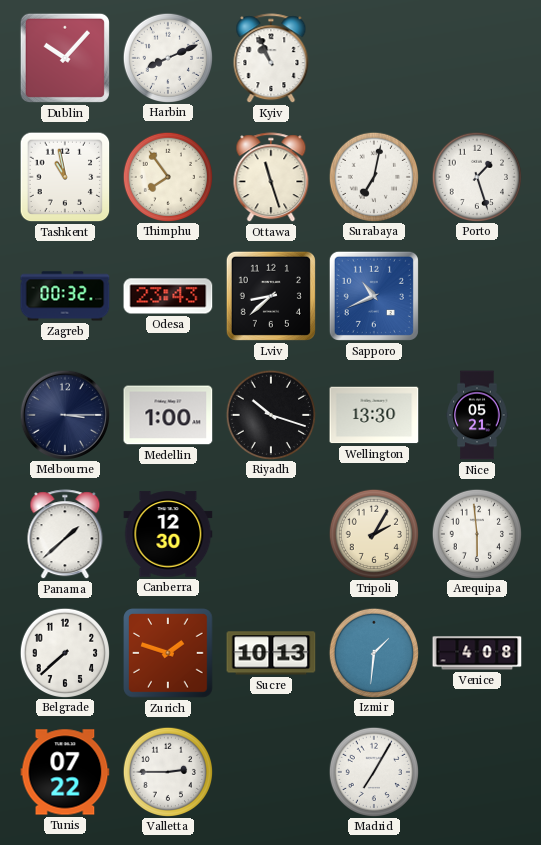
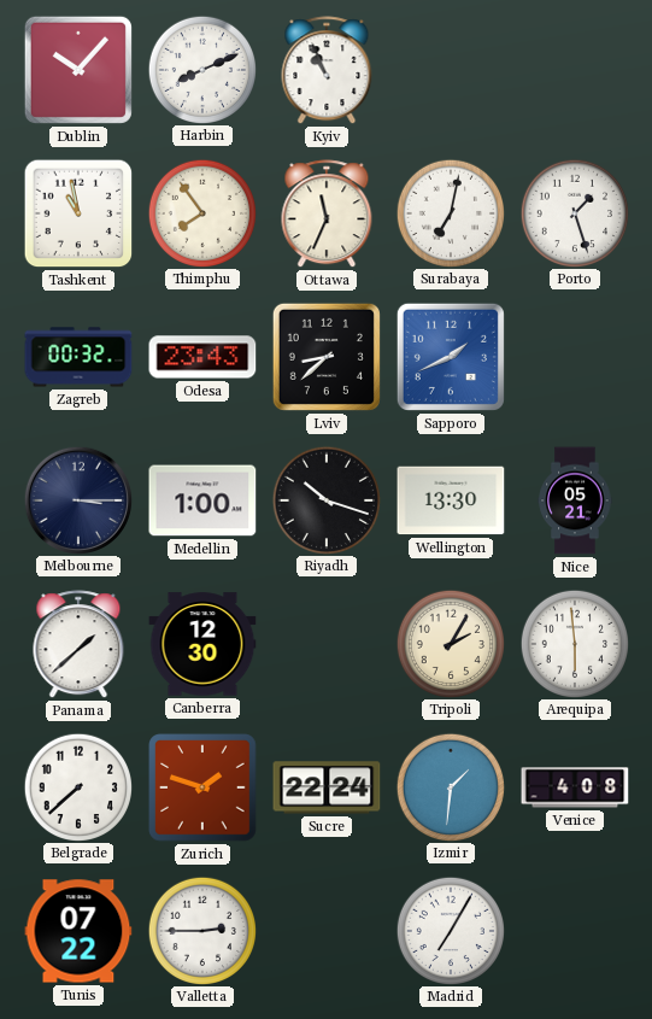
Ottawa: 11:27 -> 11:34
Sapporo: 10:41 -> 1:41
Sucre: 10:13 -> 22:24
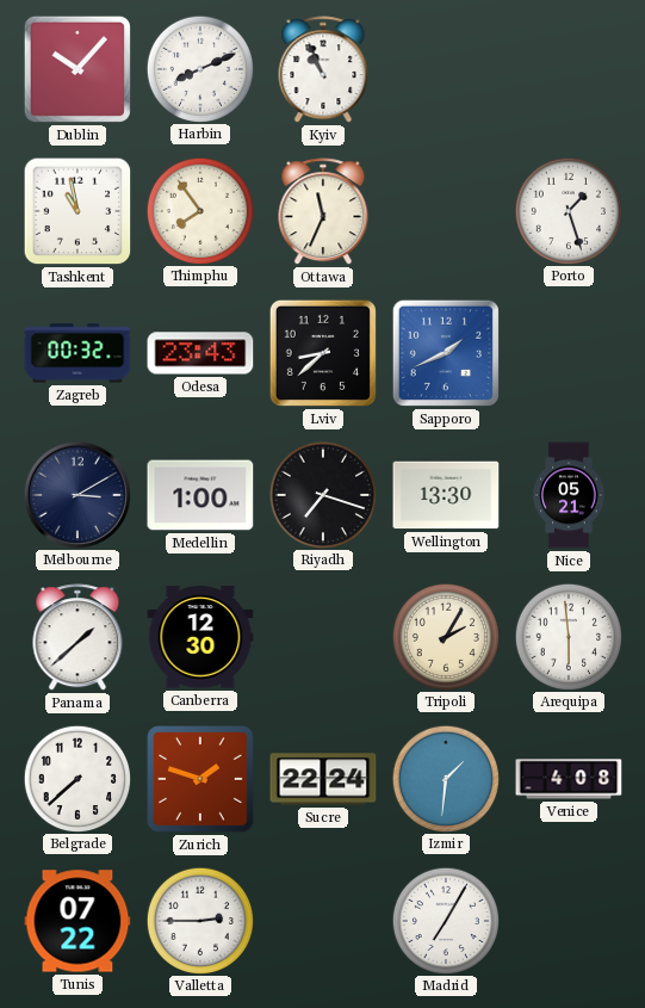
Surabaya: 7:02 -> none
Melbourne: 3:15 -> 3:10
Riyadh: 10:18 -> 7:18
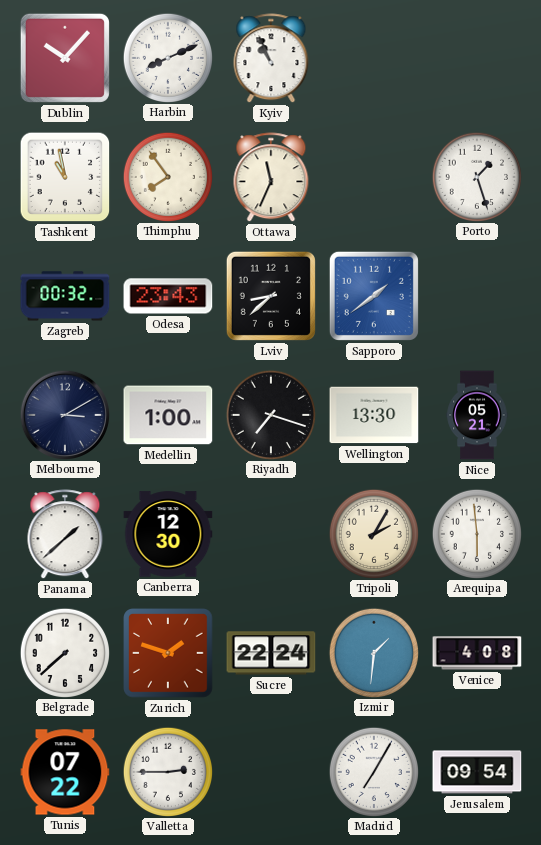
Sapporo: 1:41 -> 1:39
Jerusalem: none -> 09:54
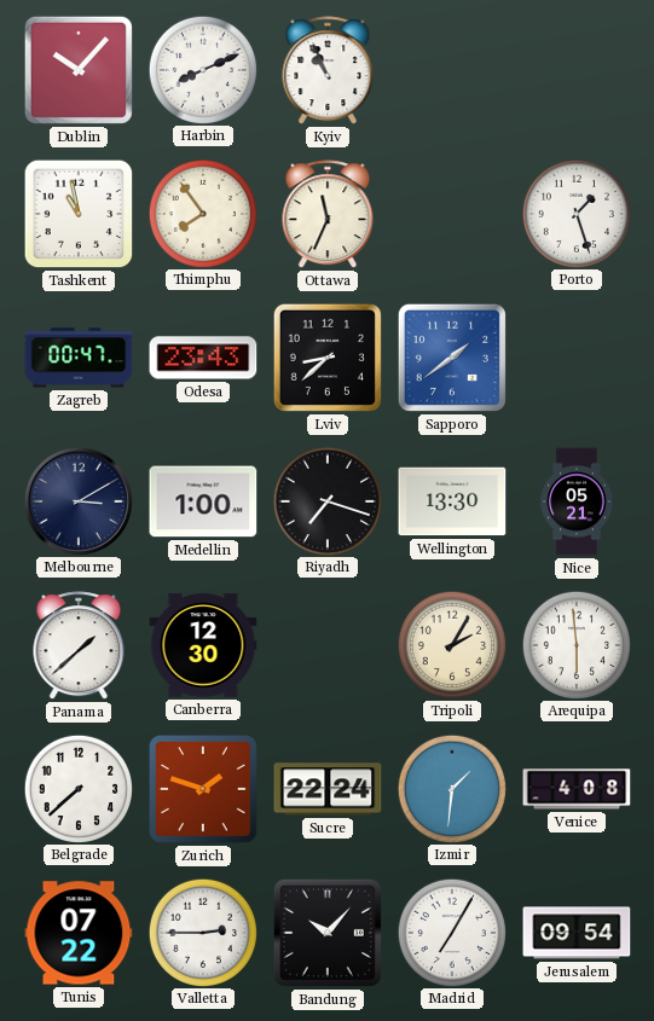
Zagreb: 00:32 -> 00:47
Bandung: none -> 10:07
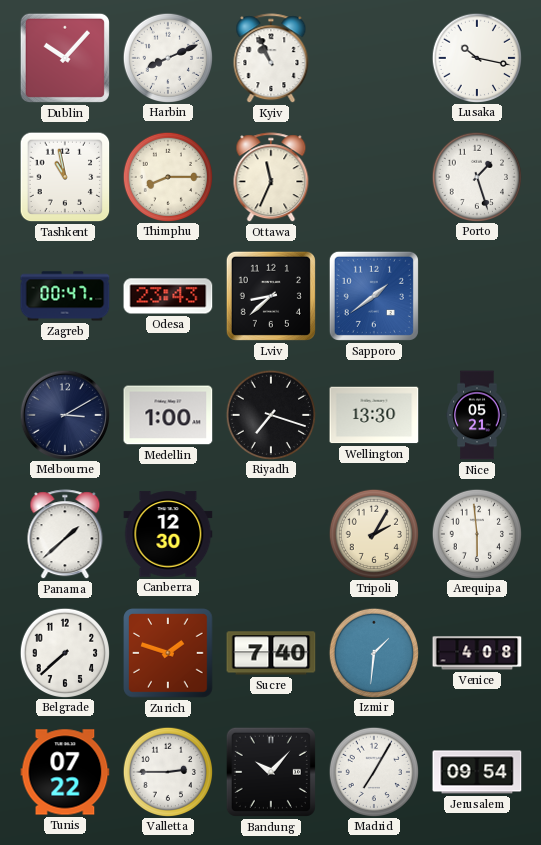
Lusaka: none -> 10:17
Thimphu: 7:54 -> 8:15
Sucre: 22:24 -> 7:40
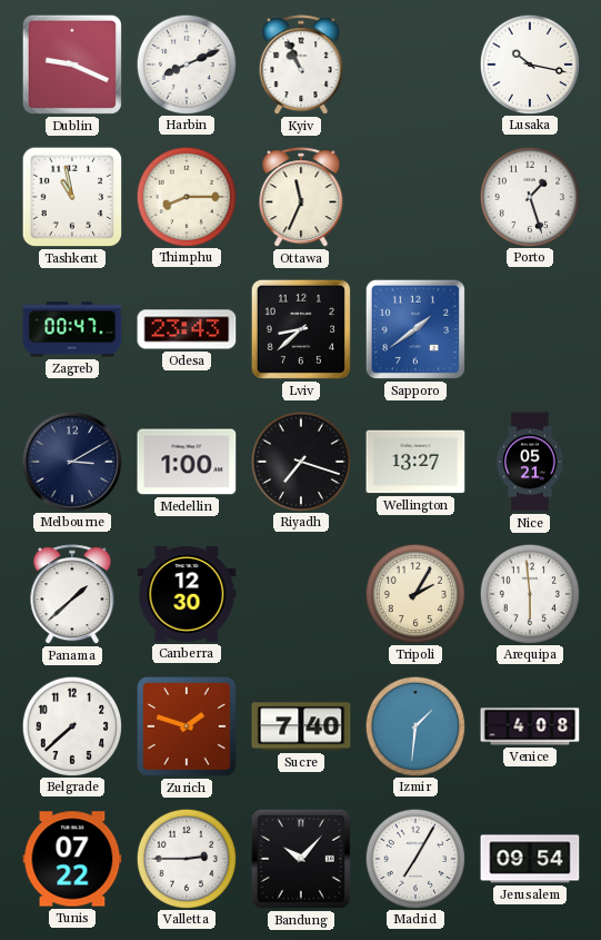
Dublin: 10:07 -> 9:19
Wellington: 13:30 -> 13:27
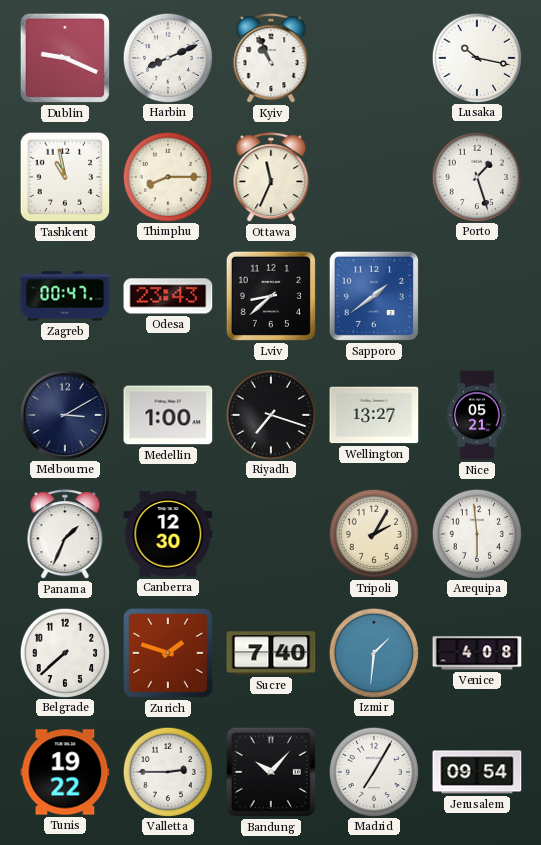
Panama: 1:38 -> 1:34
Tunis: 07:22 -> 19:22
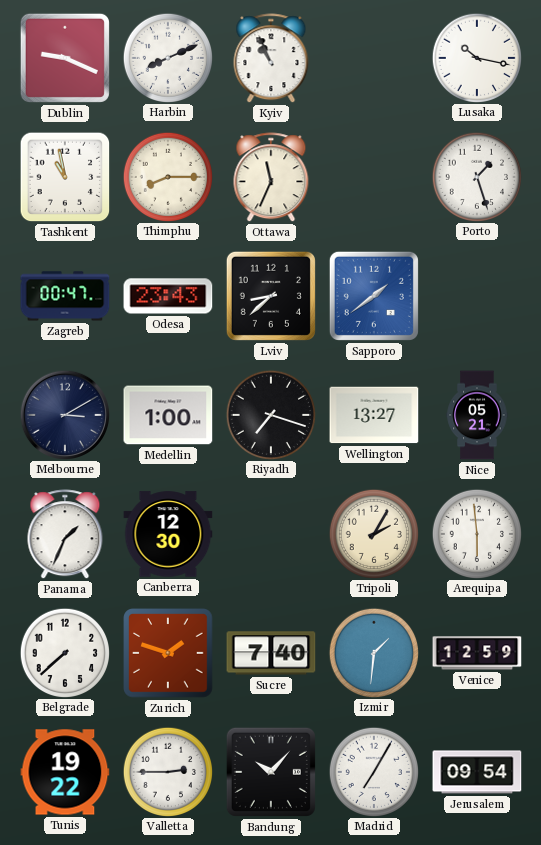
Venice: 4:08 -> 12:59
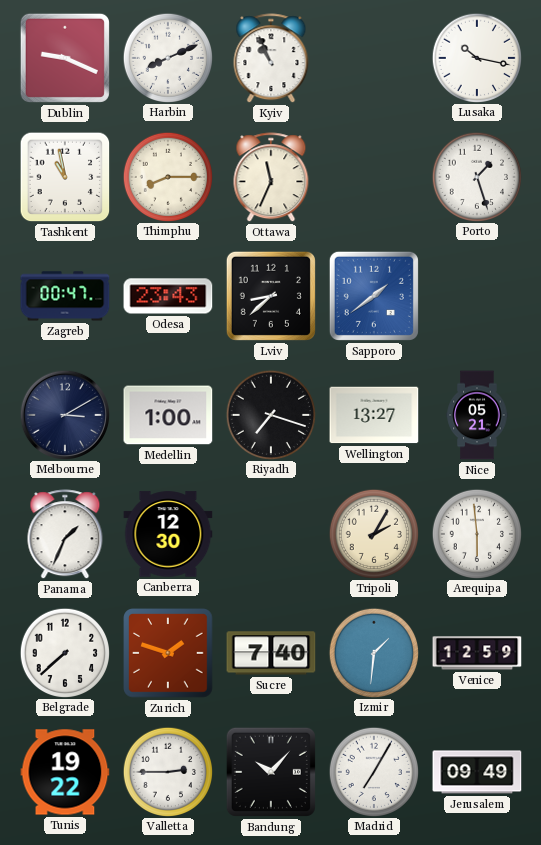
Jerusalem: 09:54 -> 09:49
